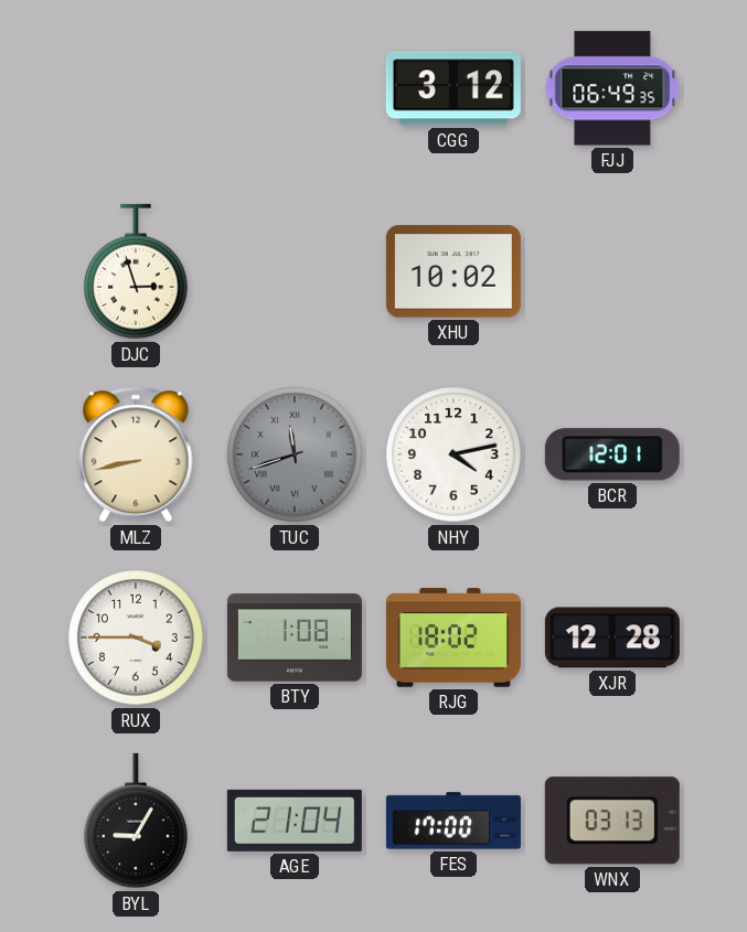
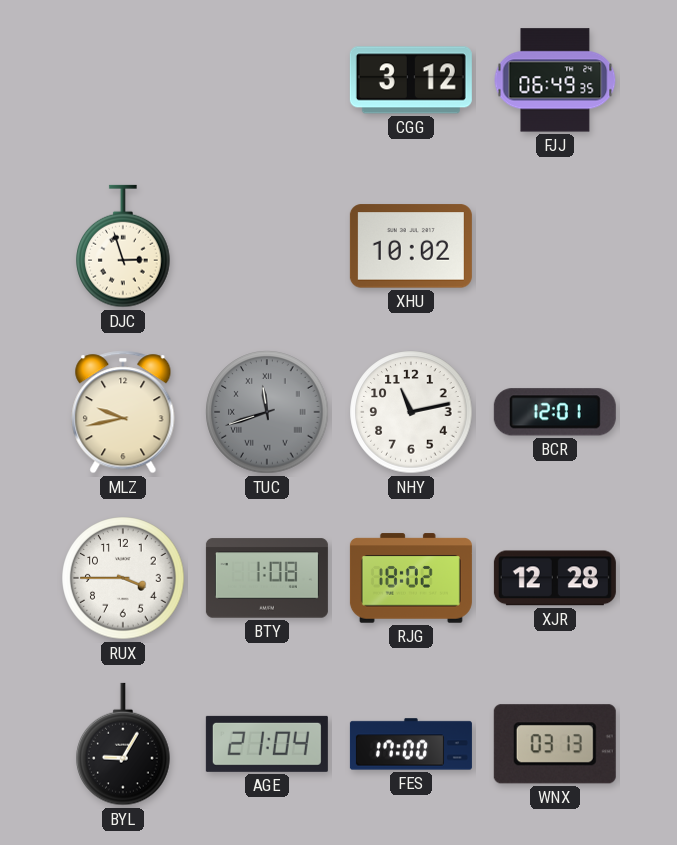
MLZ: 8:43 -> 9:43
NHY: 4:13 -> 11:13
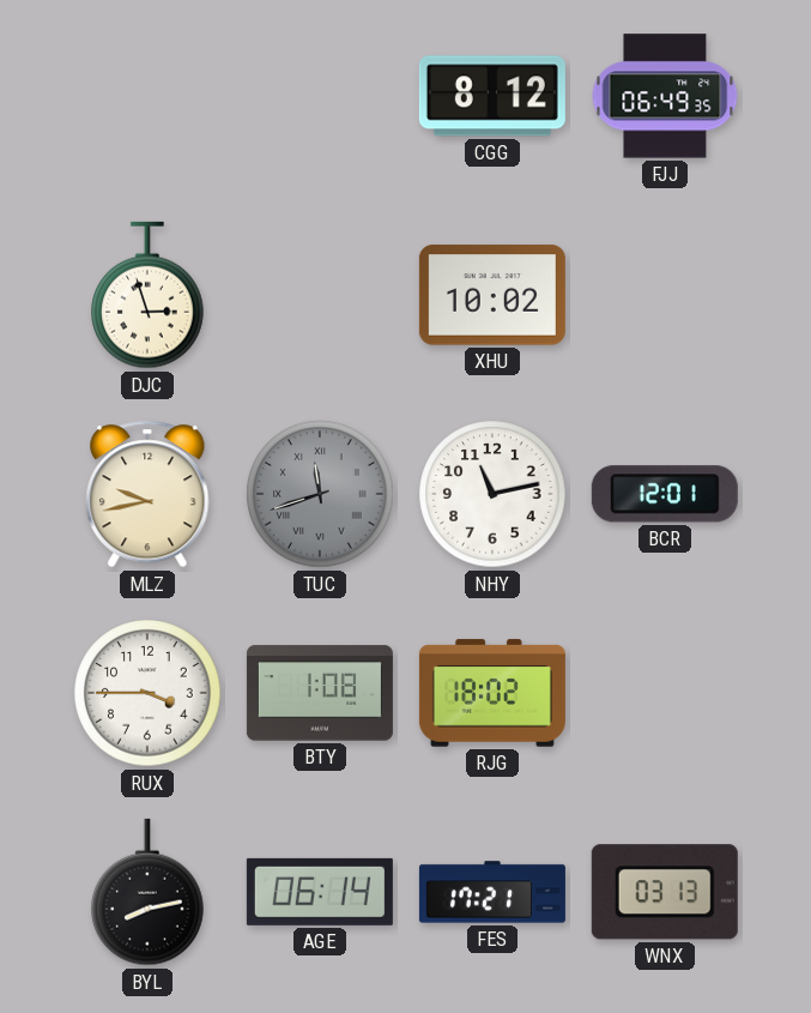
CGG: 3:12 -> 8:12
XJR: 12:28 -> none
BYL: 9:05 -> 8:13
AGE: 21:04 -> 06:14
FES: 17:00 -> 17:21
